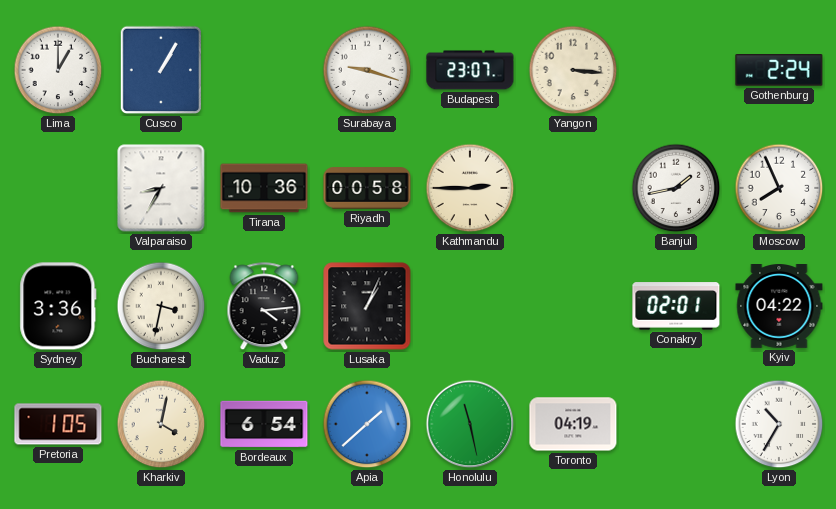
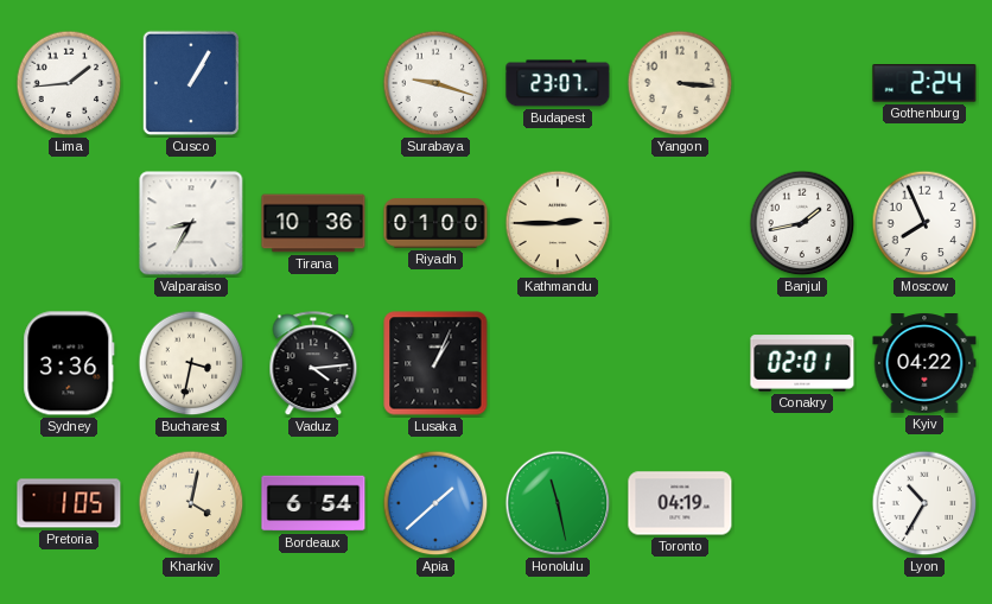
Lima: 1:00 -> 1:44
Riyadh: 00:58 -> 01:00
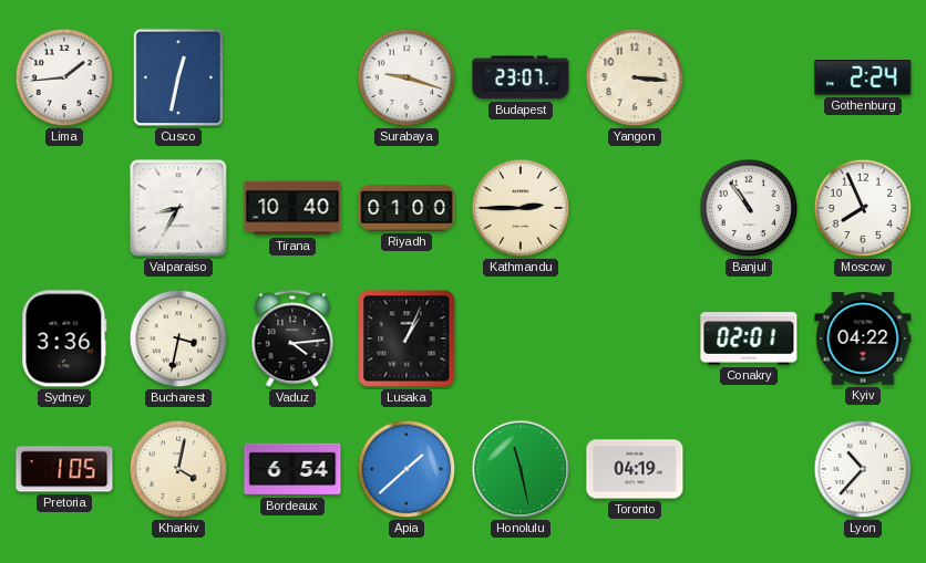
Cusco: 1:05 -> 12:32
Tirana: 10:36 -> 10:40
Banjul: 1:43 -> 10:54
Lyon: 10:35 -> 10:37
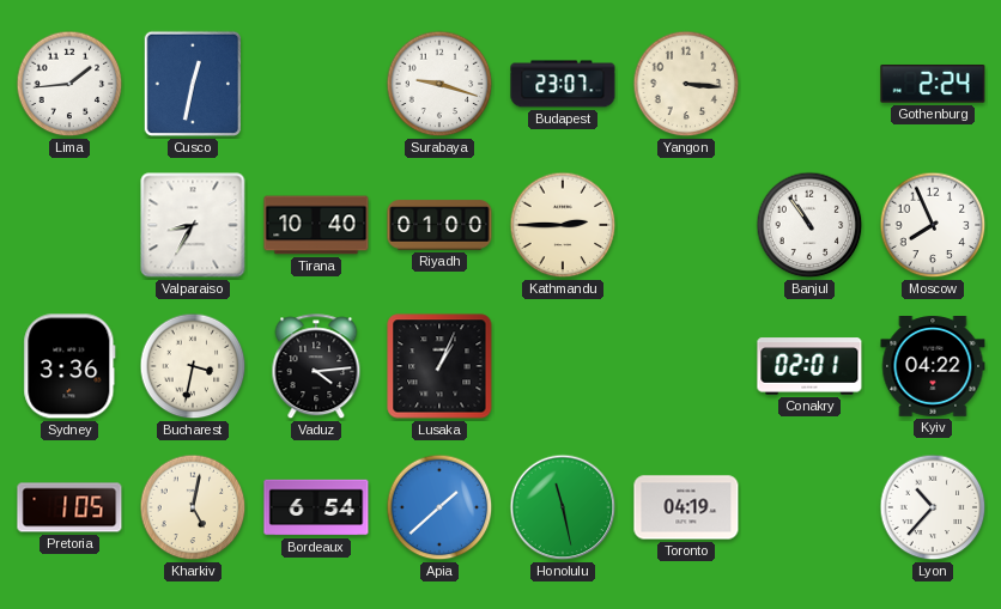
Kharkiv: 4:02 -> 5:02
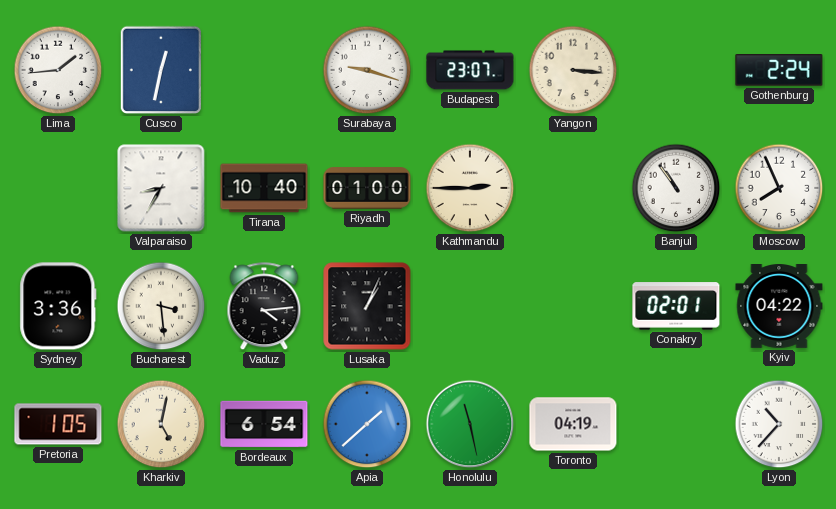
Bucharest: 3:32 -> 3:29
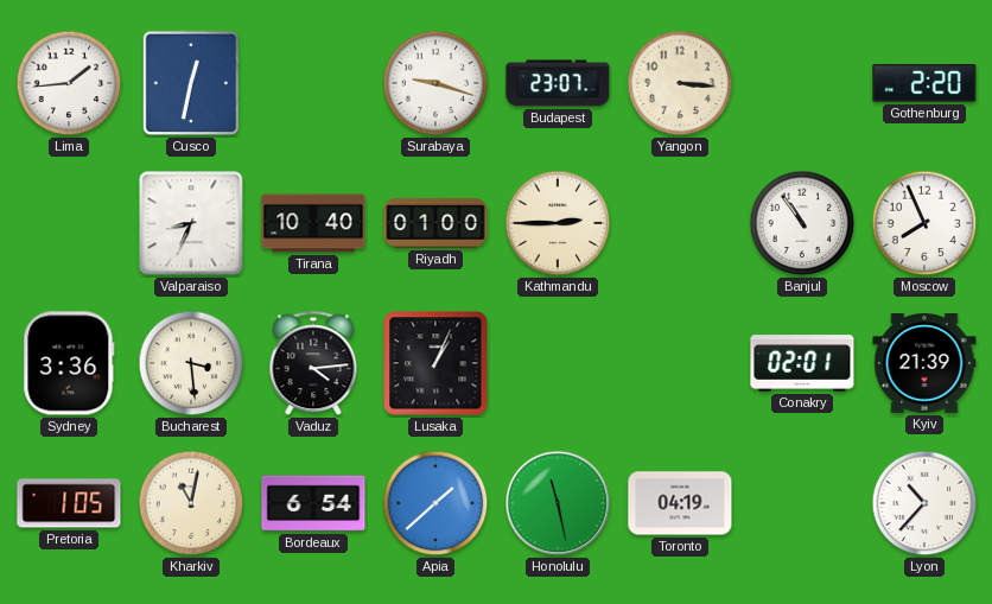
Gothenburg: 2:24 -> 2:20
Valparaiso: 8:35 -> 8:34
Kyiv: 04:22 -> 21:39
Kharkiv: 5:02 -> 11:02
